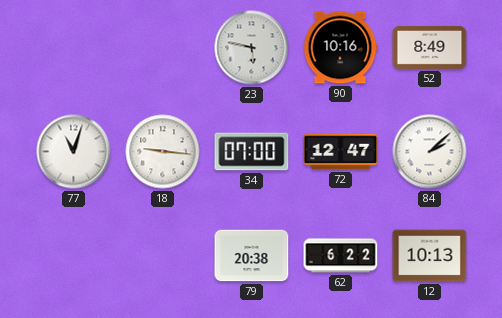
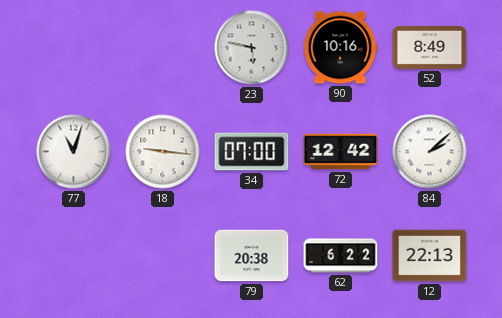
72: 12:47 -> 12:42
12: 10:13 -> 22:13
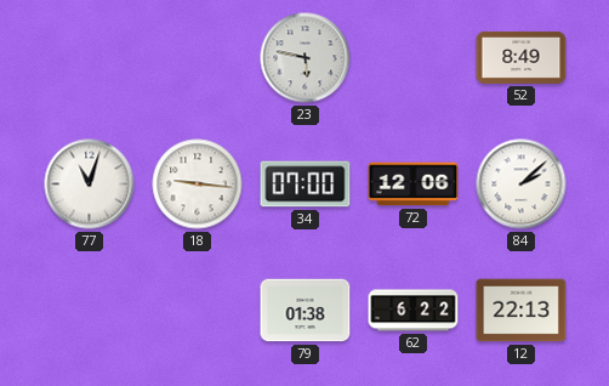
90: 10:16 -> none
72: 12:42 -> 12:06
79: 20:38 -> 01:38
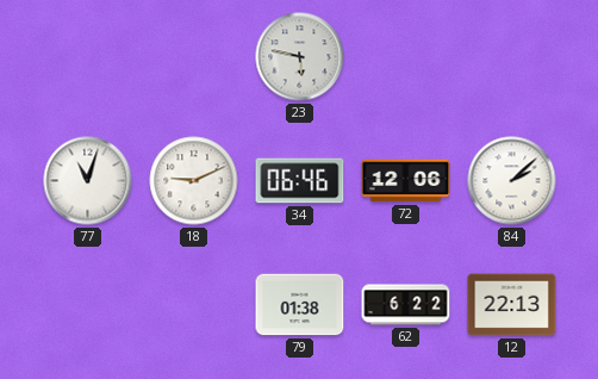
52: 8:49 -> none
18: 9:16 -> 9:11
34: 07:00 -> 06:46
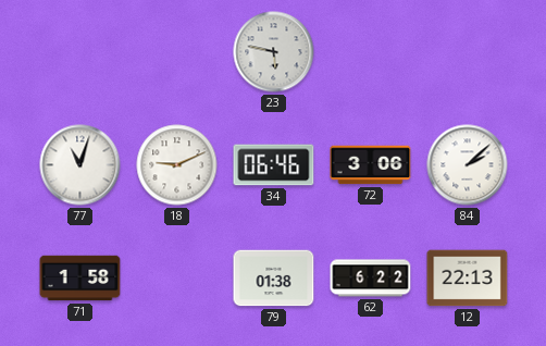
72: 12:06 -> 3:06
71: none -> 1:58
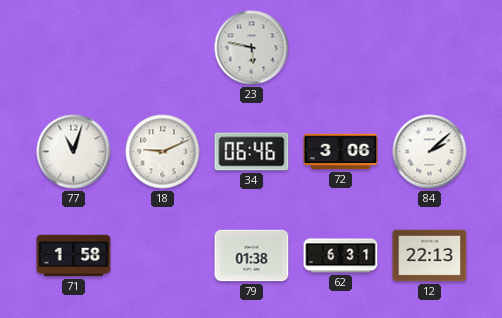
62: 6:22 -> 6:31
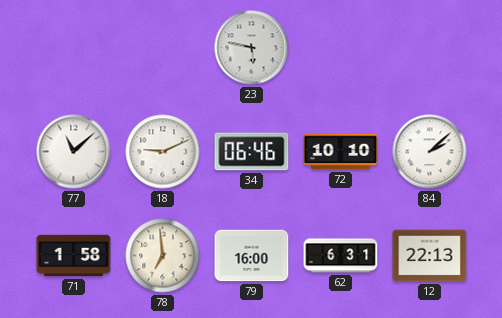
77: 11:03 -> 11:08
72: 3:06 -> 10:10
78: none -> 6:59
79: 01:38 -> 16:00
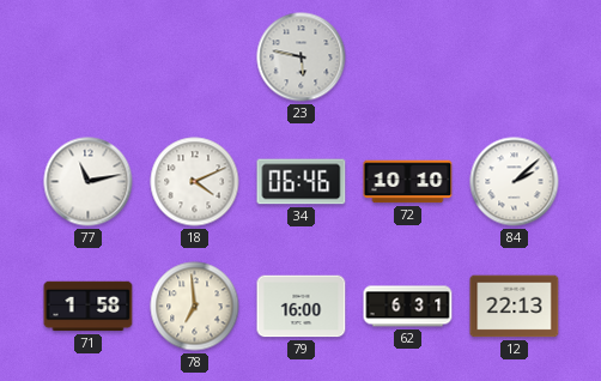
77: 11:08 -> 11:13
18: 9:11 -> 4:11
